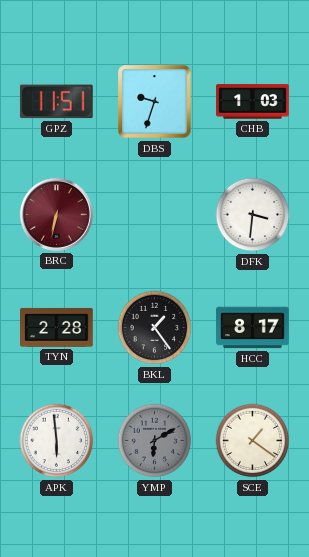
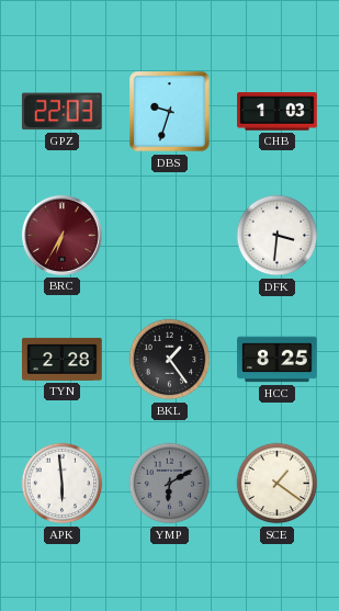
GPZ: 11:51 -> 22:03
BRC: 6:32 -> 6:35
HCC: 8:17 -> 8:25
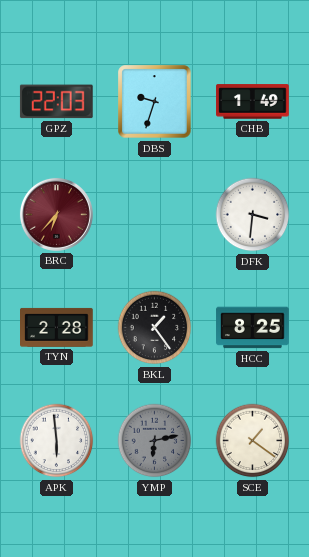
CHB: 1:03 -> 1:49
BRC: 6:35 -> 6:37
YMP: 6:10 -> 6:13
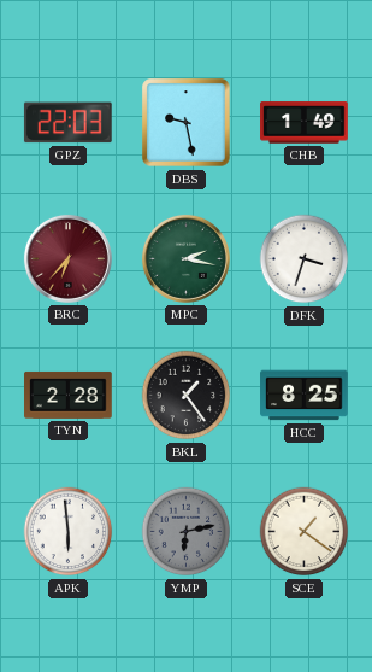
DBS: 9:33 -> 9:28
MPC: none -> 2:17
DFK: 3:31 -> 3:33
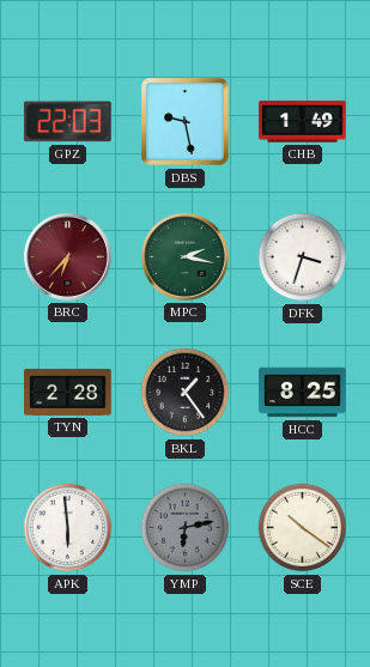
SCE: 1:21 -> 10:21
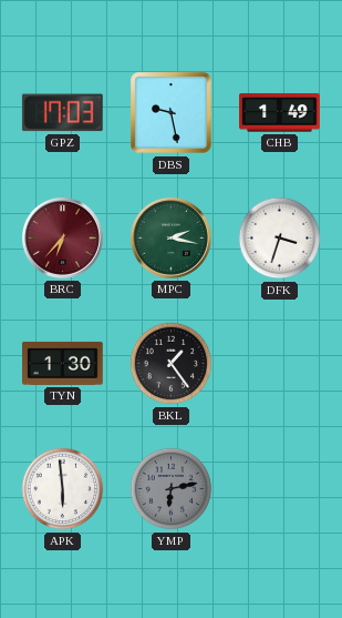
GPZ: 22:03 -> 17:03
TYN: 2:28 -> 1:30
HCC: 8:25 -> none
SCE: 10:21 -> none
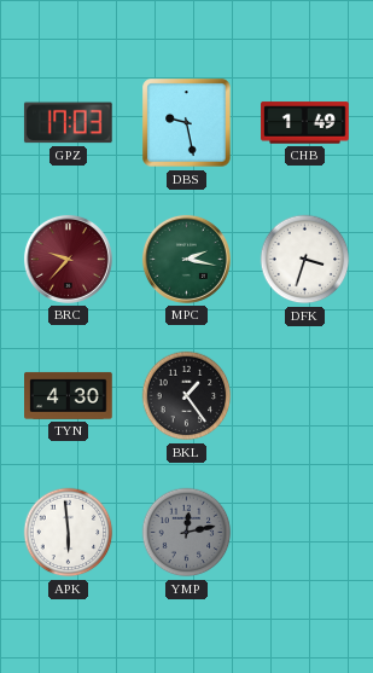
BRC: 6:37 -> 9:37
TYN: 1:30 -> 4:30
YMP: 6:13 -> 12:13
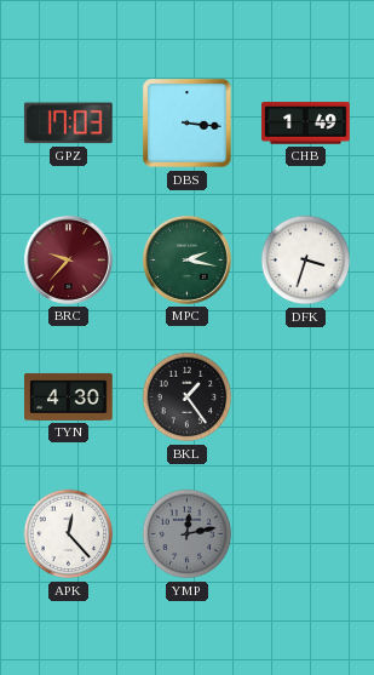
DBS: 9:28 -> 3:16
APK: 5:59 -> 12:23
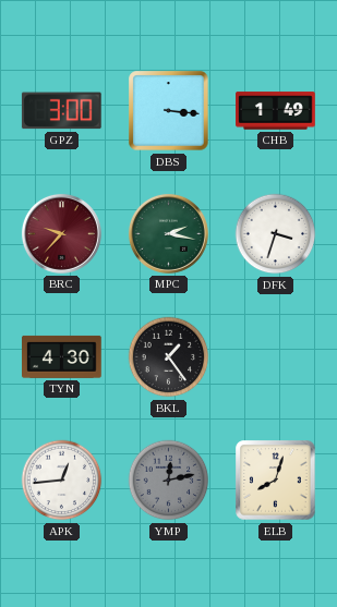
GPZ: 17:03 -> 3:00
APK: 12:23 -> 12:44
ELB: none -> 8:03
